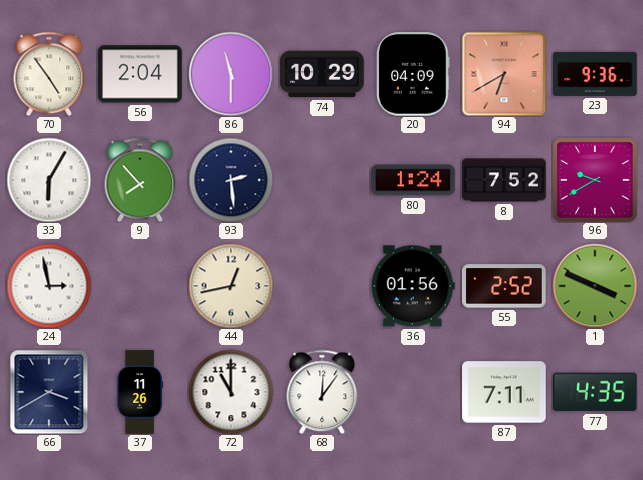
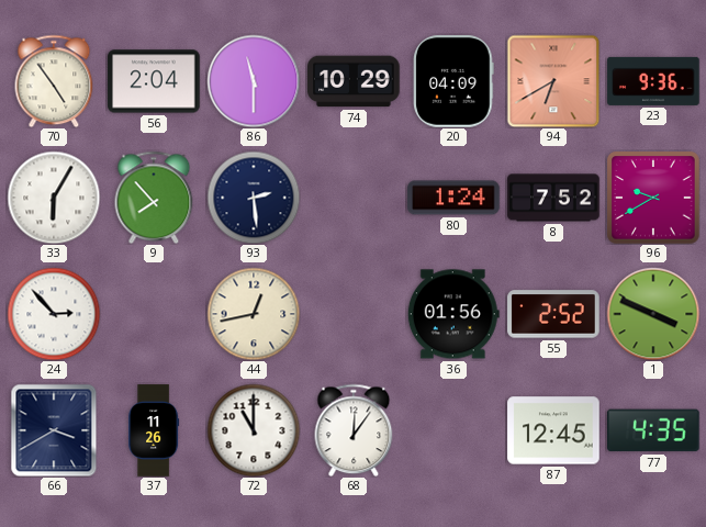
24: 2:58 -> 2:53
87: 7:11 -> 12:45
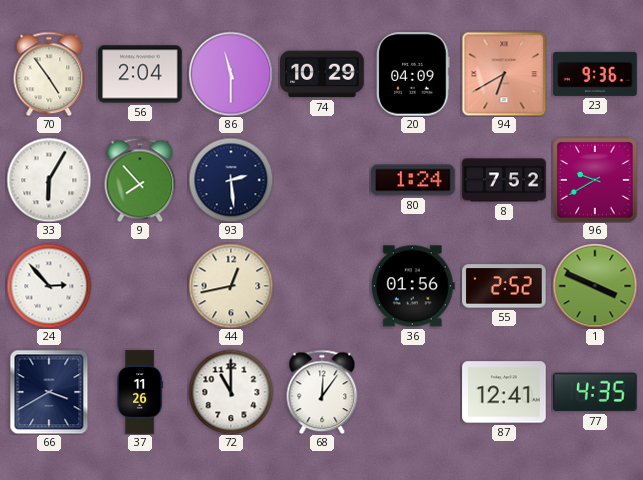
87: 12:45 -> 12:41
